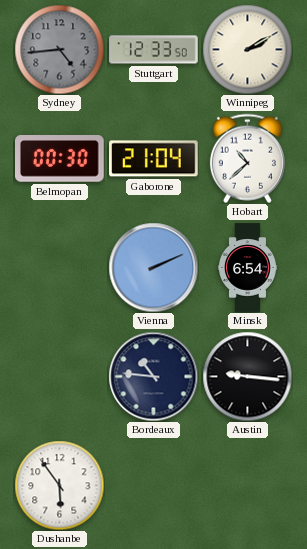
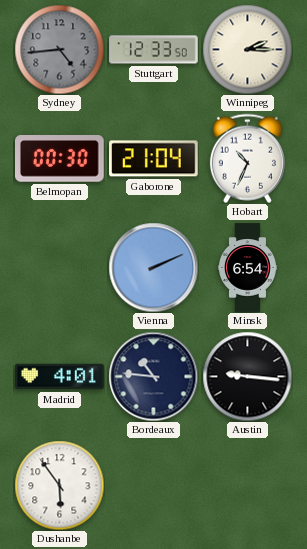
Winnipeg: 2:10 -> 2:15
Hobart: 10:38 -> 10:34
Madrid: none -> 4:01
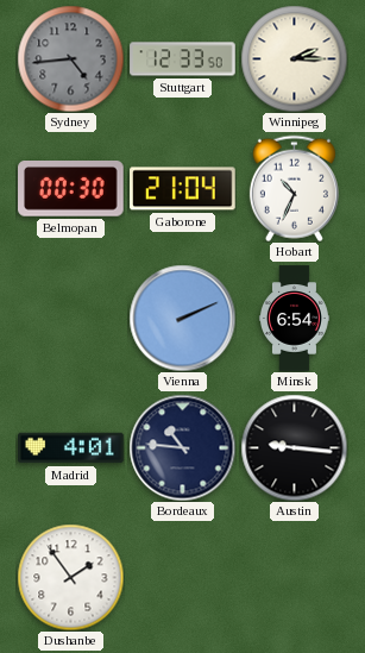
Dushanbe: 5:54 -> 1:54
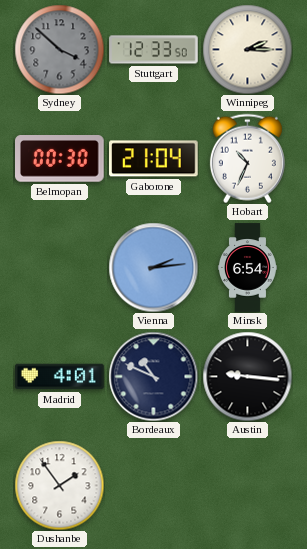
Sydney: 4:44 -> 3:52
Vienna: 2:11 -> 2:14
Bordeaux: 10:46 -> 10:49
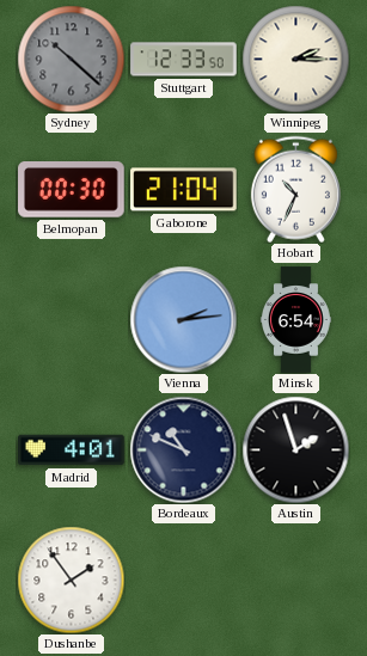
Sydney: 3:52 -> 10:22
Austin: 9:16 -> 1:57
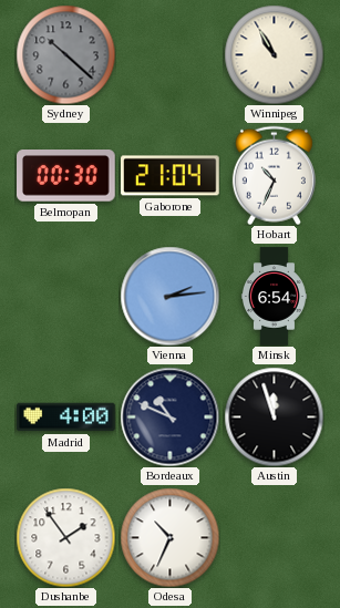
Stuttgart: 12:33 -> none
Winnipeg: 2:15 -> 10:55
Madrid: 4:01 -> 4:00
Austin: 1:57 -> 11:57
Odesa: none -> 10:34
